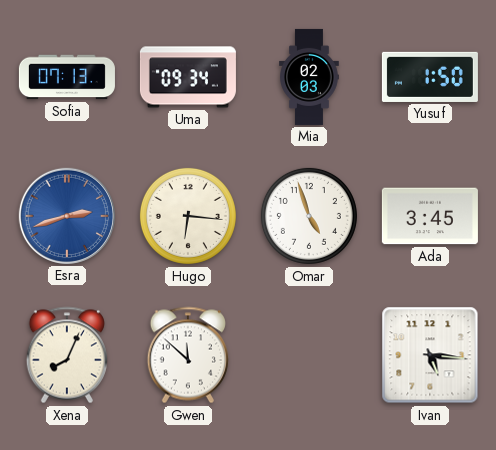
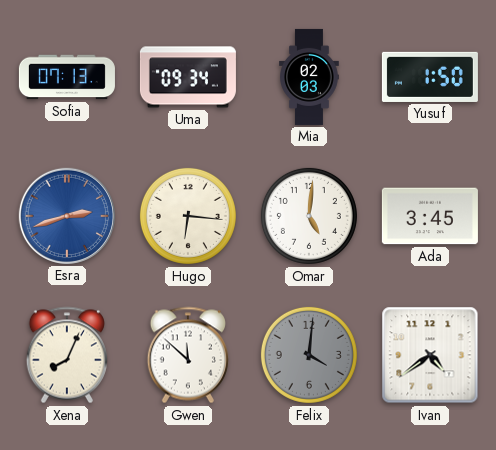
Omar: 4:57 -> 5:01
Felix: none -> 4:01
Ivan: 5:16 -> 4:39
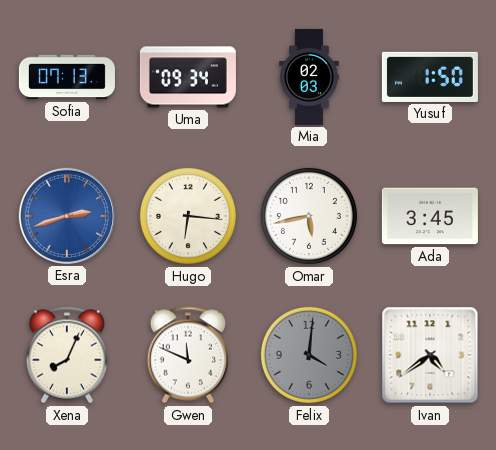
Omar: 5:01 -> 5:43
Gwen: 11:52 -> 11:49
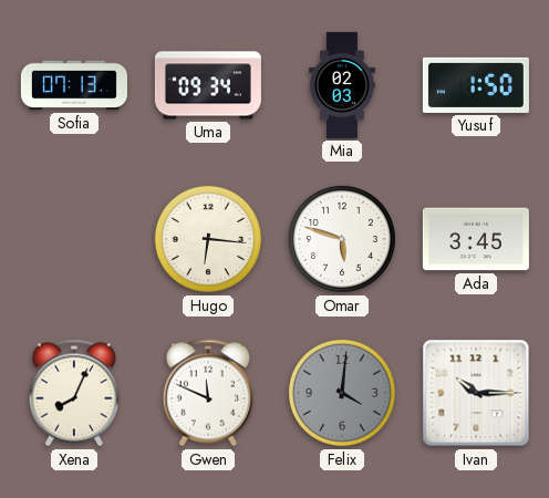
Esra: 2:42 -> none
Omar: 5:43 -> 5:48
Ivan: 4:39 -> 10:15
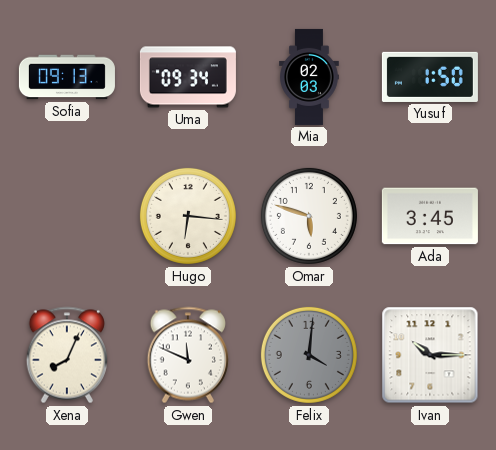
Sofia: 07:13 -> 09:13
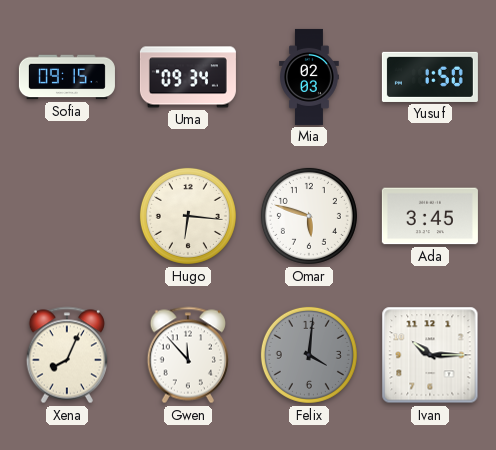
Sofia: 09:13 -> 09:15
Gwen: 11:49 -> 11:53
